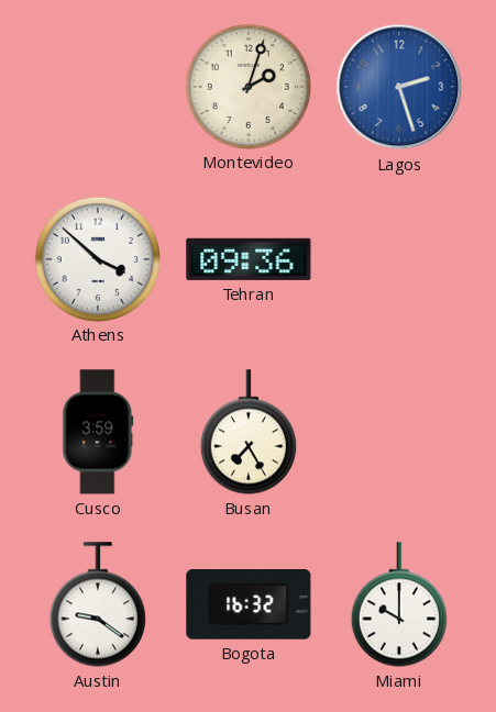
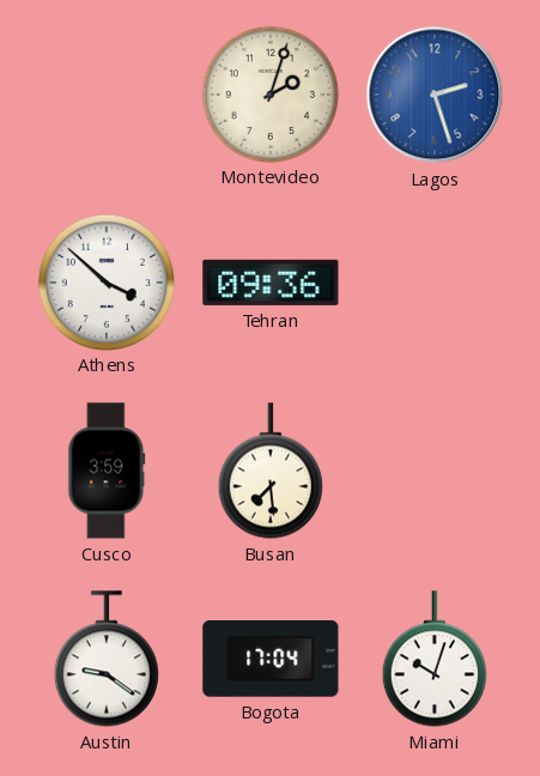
Busan: 7:25 -> 7:29
Bogota: 16:32 -> 17:04
Miami: 10:00 -> 10:03
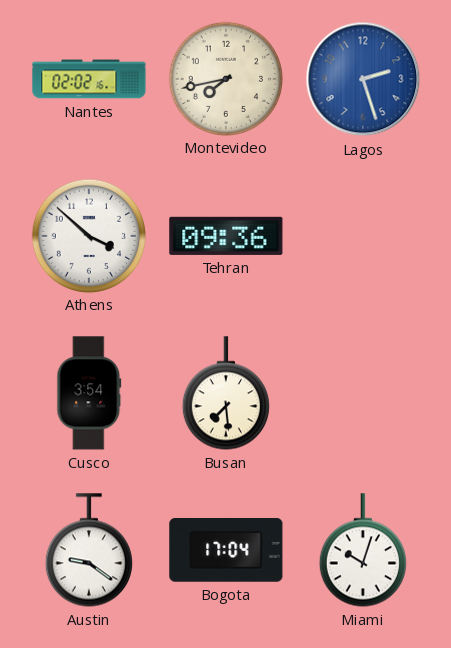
Nantes: none -> 02:02
Montevideo: 2:03 -> 7:43
Cusco: 3:59 -> 3:54
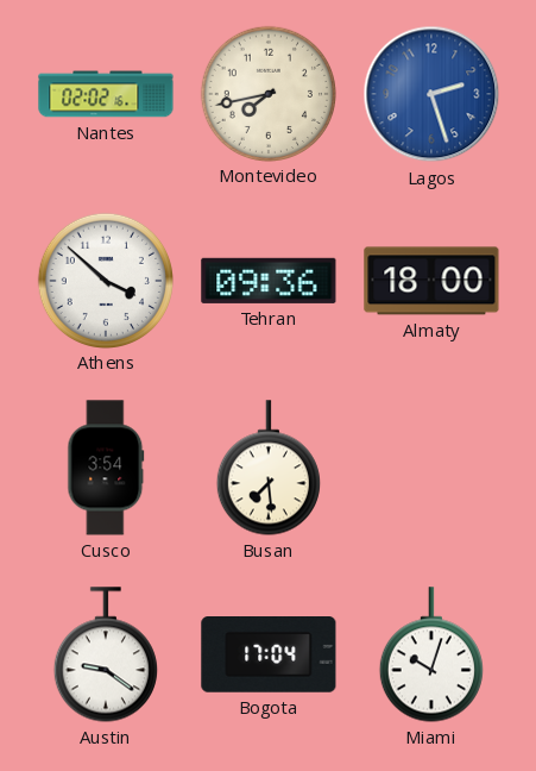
Almaty: none -> 18:00
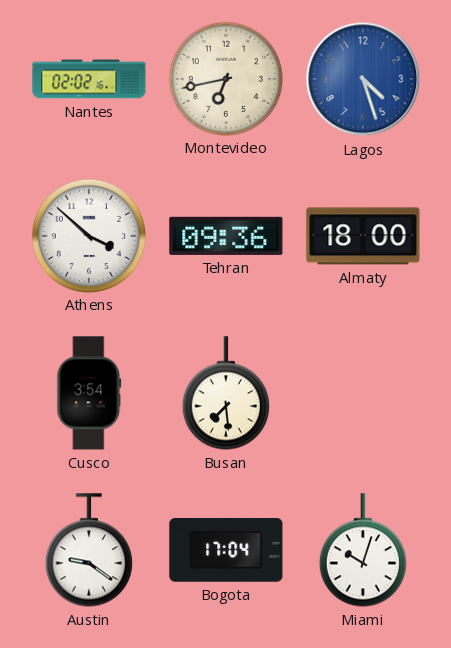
Montevideo: 7:43 -> 6:43
Lagos: 2:27 -> 4:27
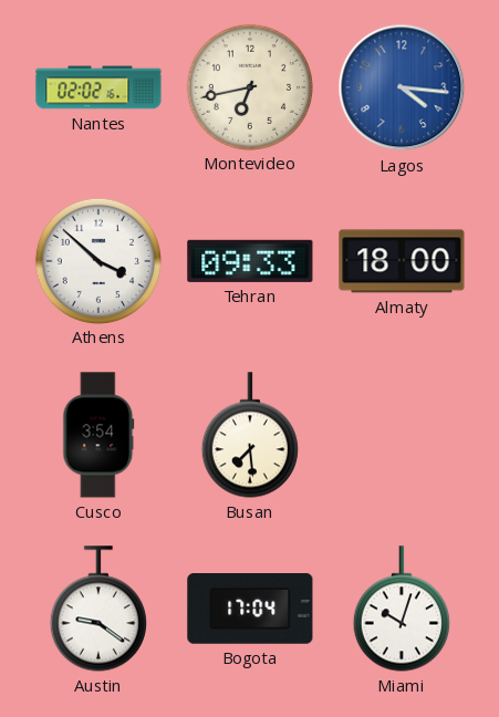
Lagos: 4:27 -> 4:16
Tehran: 09:36 -> 09:33
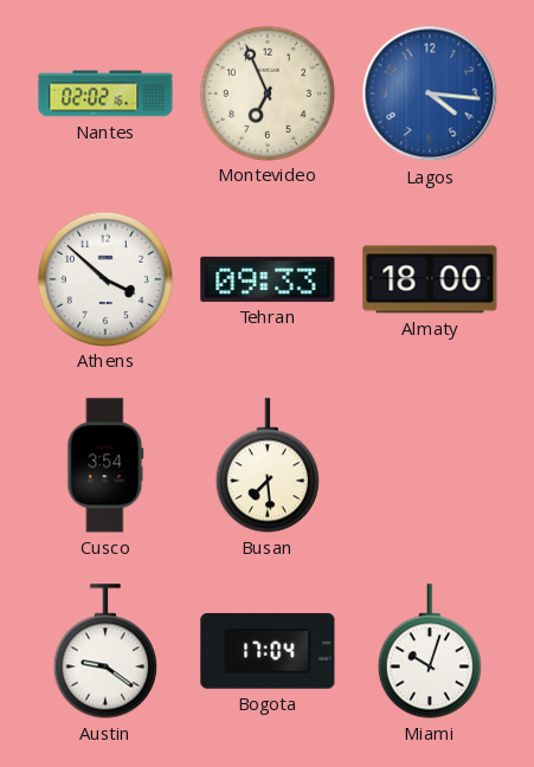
Montevideo: 6:43 -> 6:56
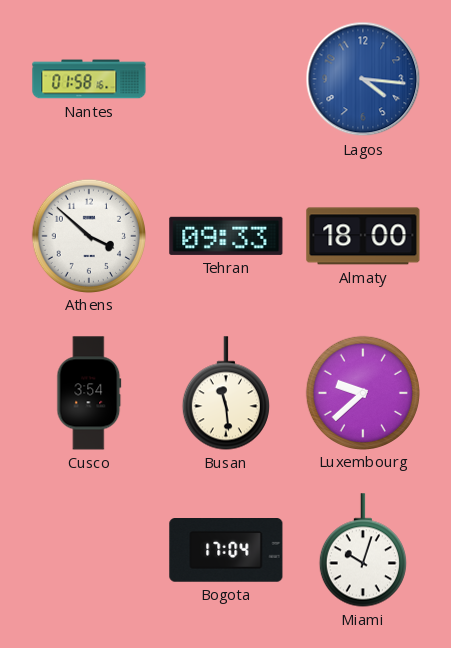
Nantes: 02:02 -> 01:58
Montevideo: 6:56 -> none
Busan: 7:29 -> 11:29
Luxembourg: none -> 9:38
Austin: 9:21 -> none
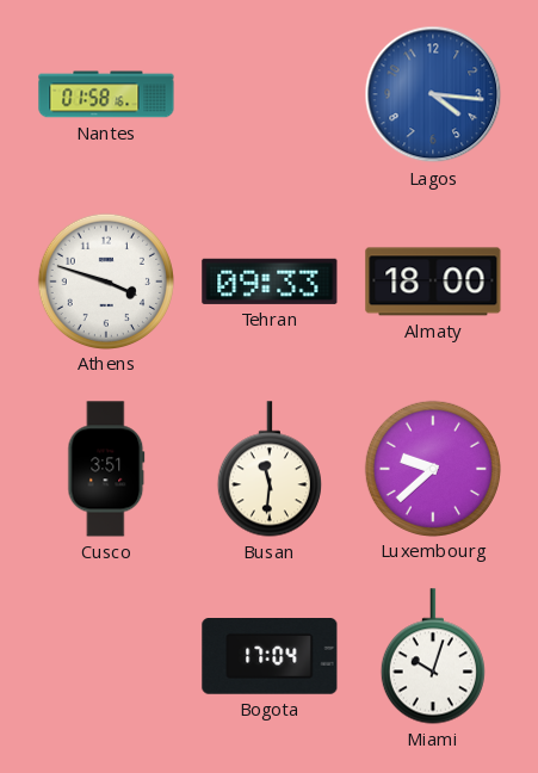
Athens: 3:52 -> 3:48
Cusco: 3:54 -> 3:51
Busan: 11:29 -> 11:31
